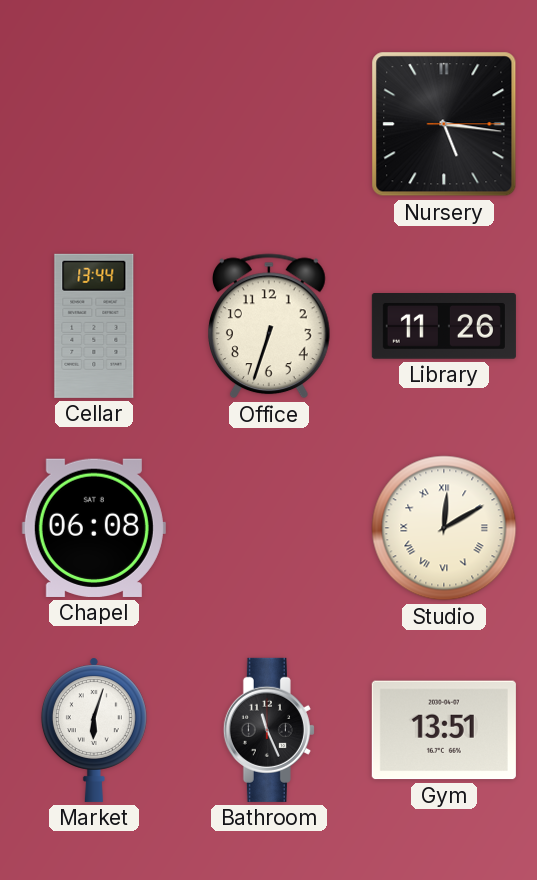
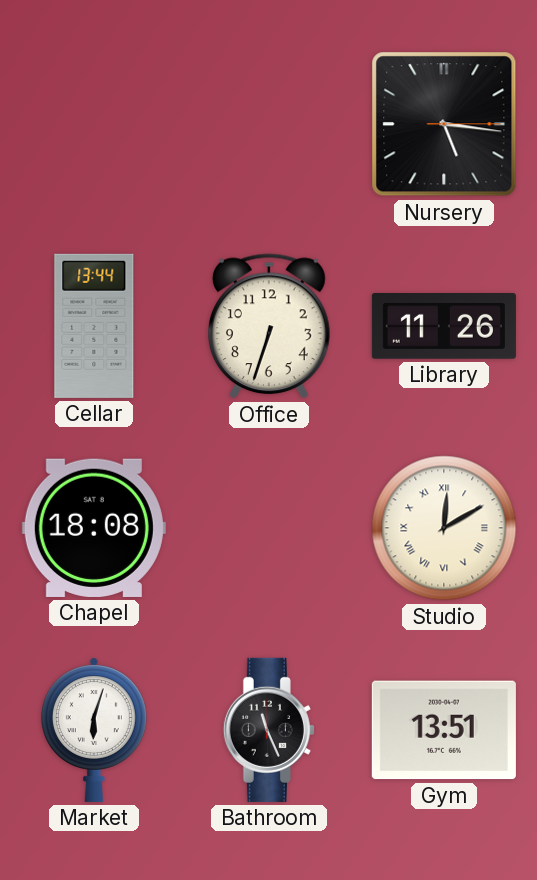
Chapel: 06:08 -> 18:08
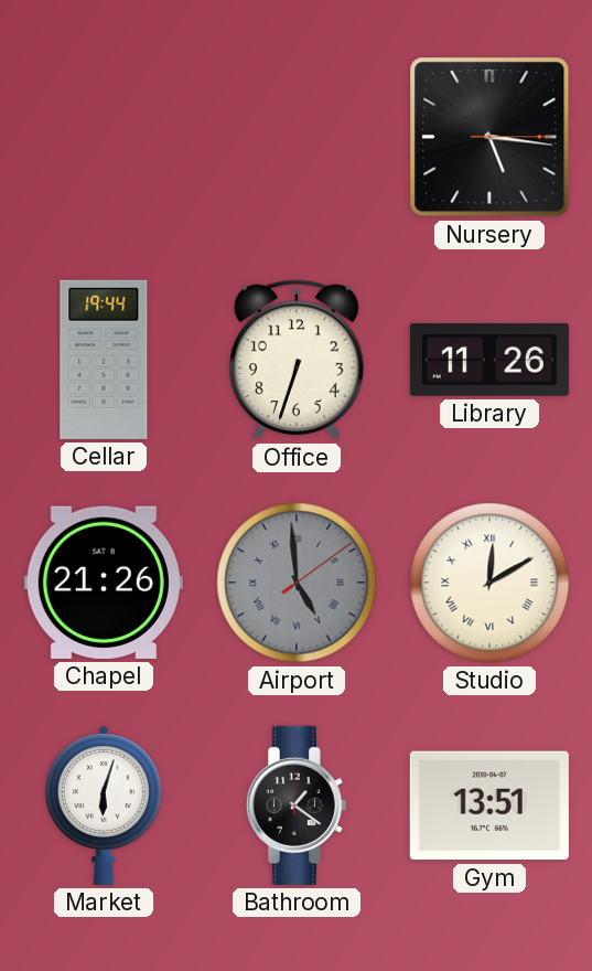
Cellar: 13:44 -> 19:44
Chapel: 18:08 -> 21:26
Airport: none -> 4:59
Bathroom: 11:26 -> 1:21
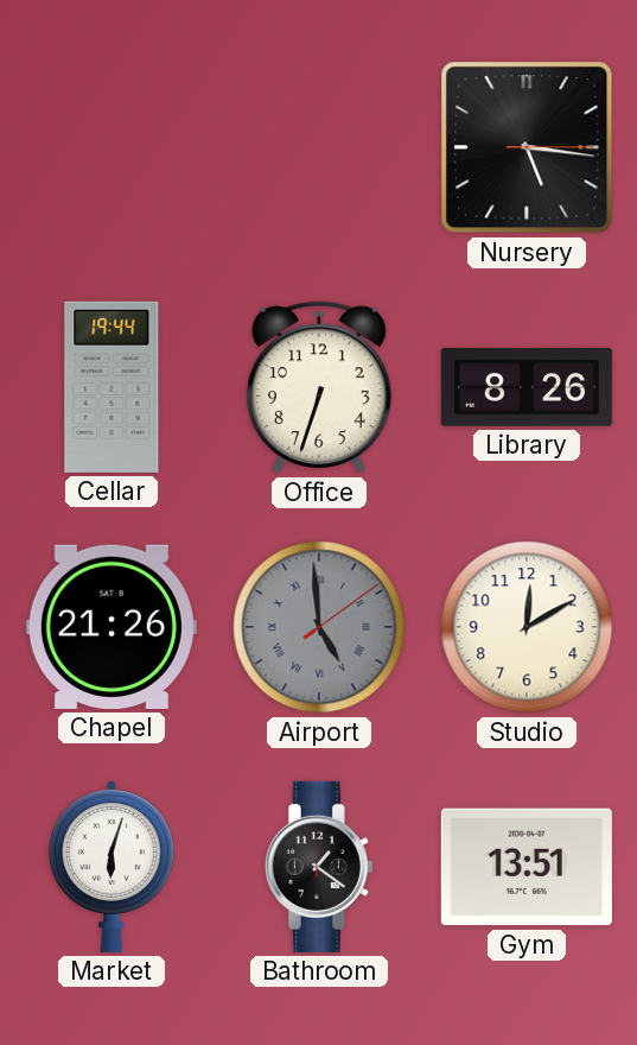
Library: 11:26 -> 8:26
Studio numerals: Roman -> Arabic
